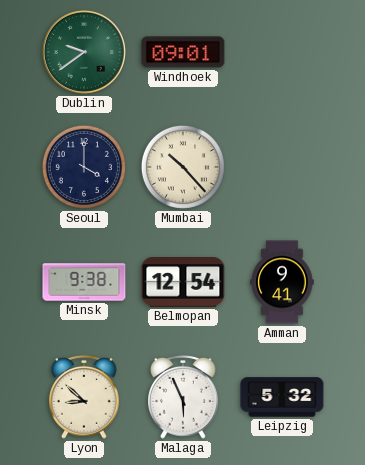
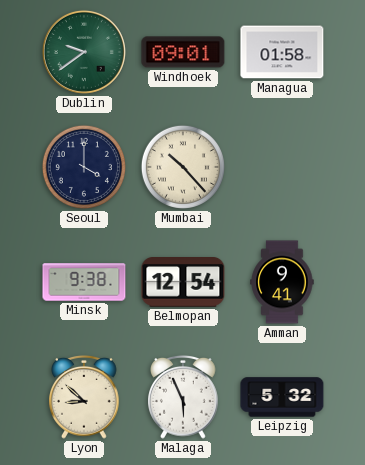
Managua: none -> 01:58
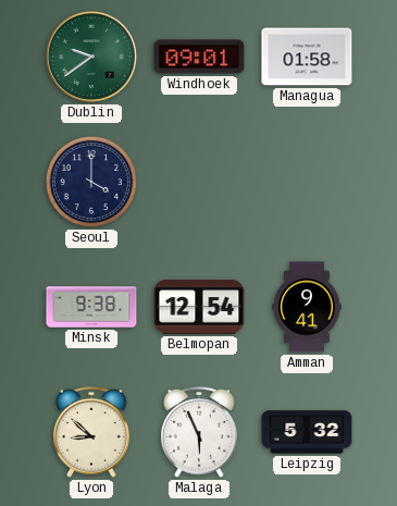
Mumbai: 10:23 -> none
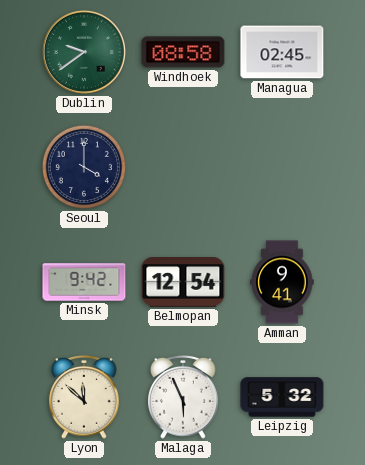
Windhoek: 09:01 -> 08:58
Managua: 01:58 -> 02:45
Minsk: 9:38 -> 9:42
Lyon: 8:52 -> 11:52
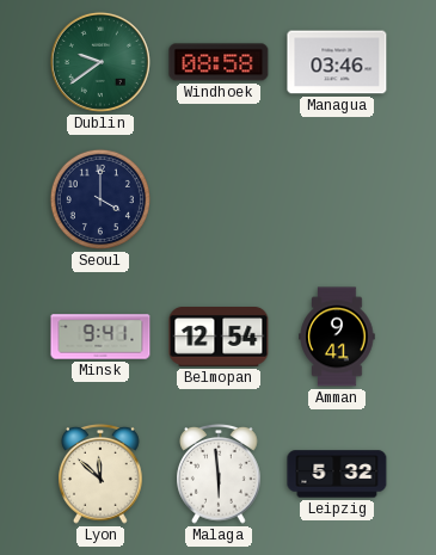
Managua: 02:45 -> 03:46
Minsk: 9:42 -> 9:41
Malaga: 5:56 -> 5:59
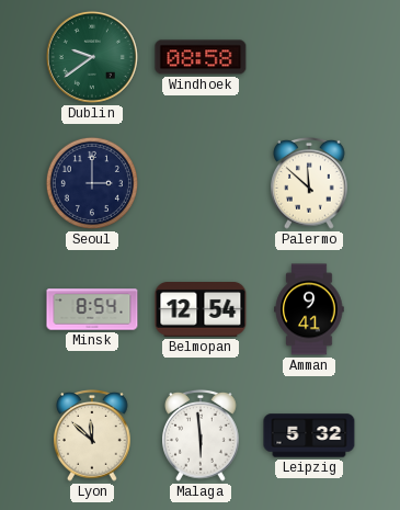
Managua: 03:46 -> none
Seoul: 4:00 -> 3:00
Palermo: none -> 11:52
Minsk: 9:41 -> 8:54
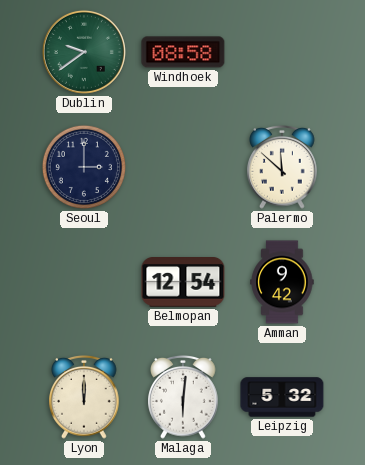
Minsk: 8:54 -> none
Amman: 9:41 -> 9:42
Lyon: 11:52 -> 12:00
Malaga: 5:59 -> 6:01
